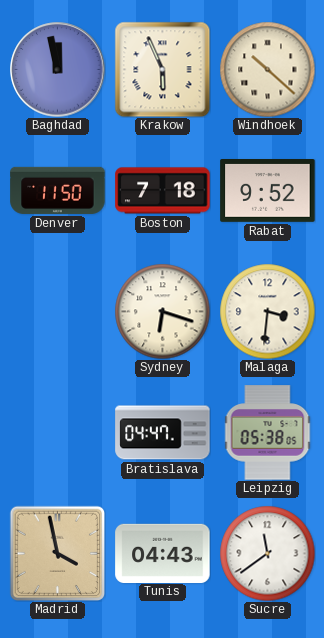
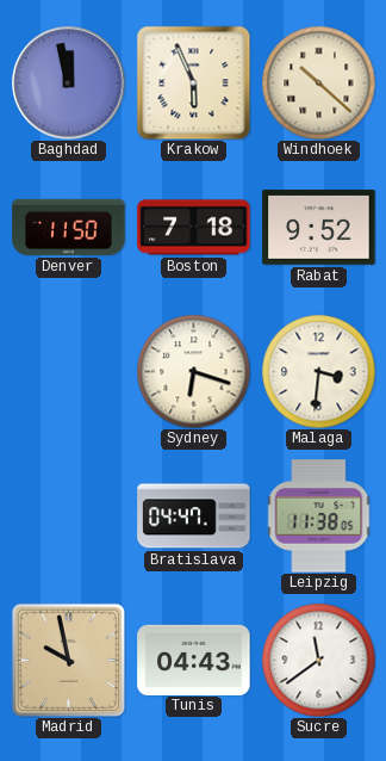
Leipzig: 05:38 -> 11:38
Madrid: 3:58 -> 9:58
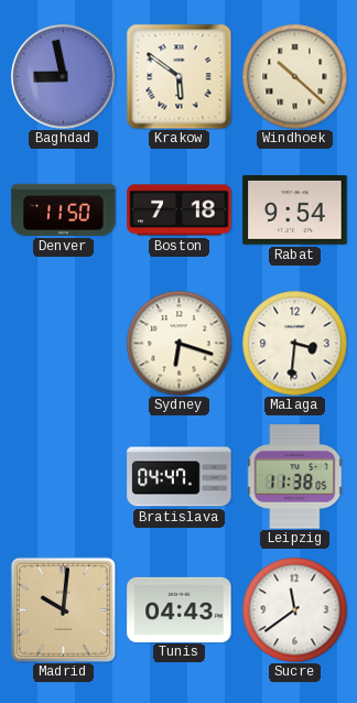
Baghdad: 11:58 -> 8:58
Krakow: 5:56 -> 5:51
Rabat: 9:52 -> 9:54
Madrid: 9:58 -> 10:01
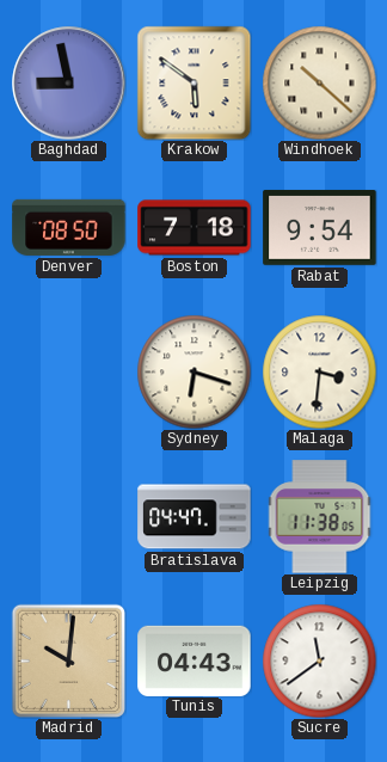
Denver: 11:50 -> 08:50
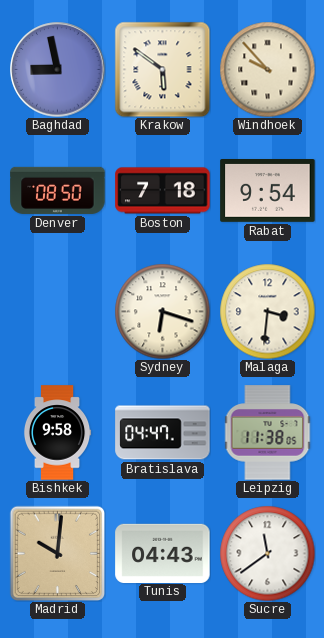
Windhoek: 10:22 -> 9:53
Bishkek: none -> 9:58
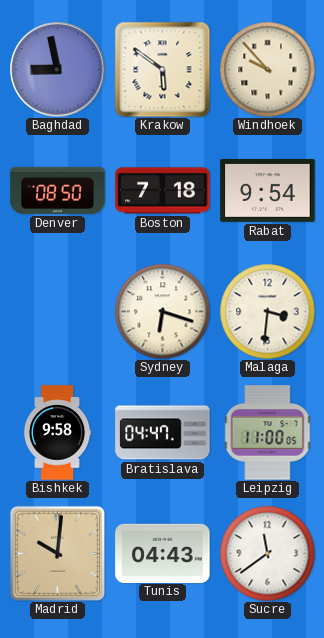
Leipzig: 11:38 -> 11:00
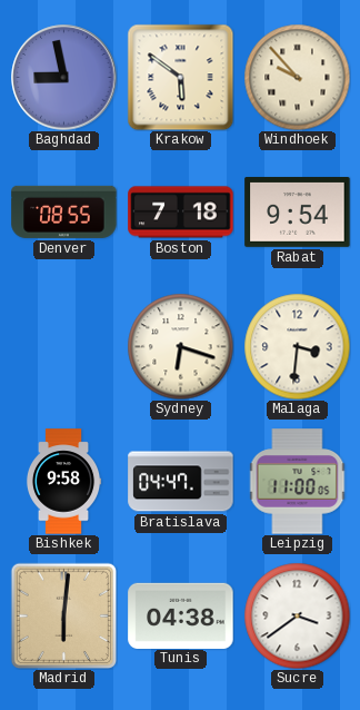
Denver: 08:50 -> 08:55
Madrid: 10:01 -> 6:01
Tunis: 04:43 -> 04:38
Sucre: 11:39 -> 3:39
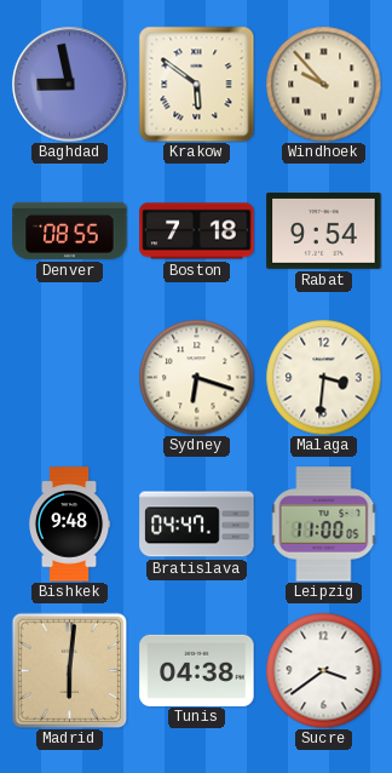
Bishkek: 9:58 -> 9:48
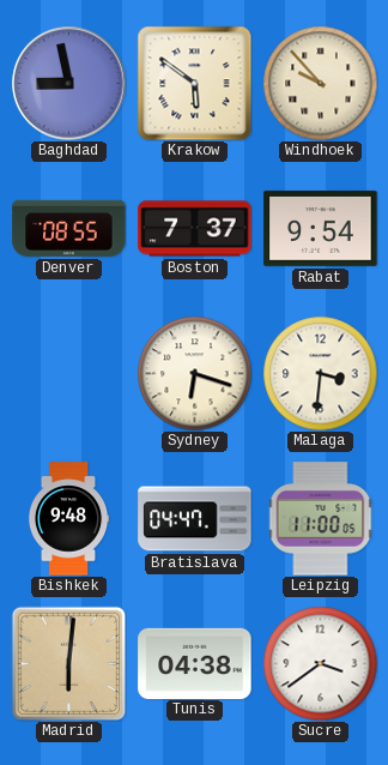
Boston: 7:18 -> 7:37
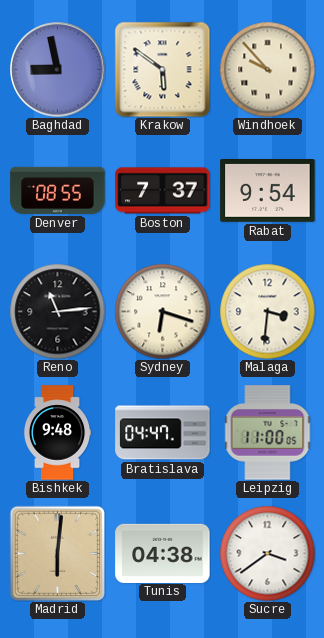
Reno: none -> 11:14
